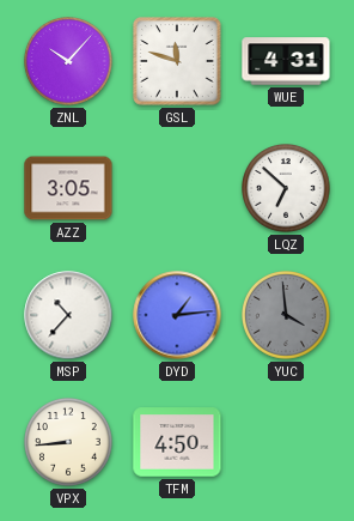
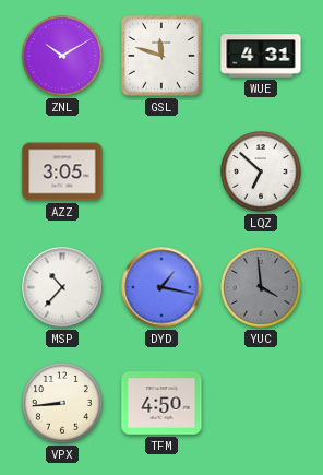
ZNL: 10:07 -> 10:10
DYD: 1:14 -> 1:17
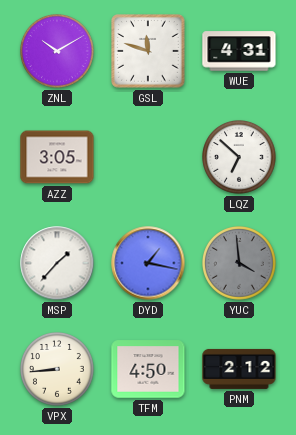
MSP: 10:37 -> 1:37
PNM: none -> 2:12
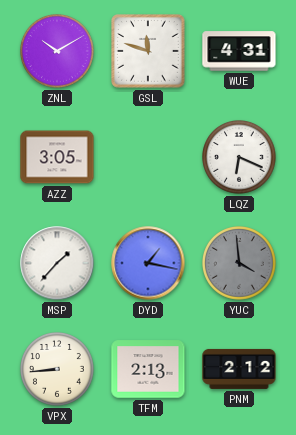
LQZ: 6:52 -> 6:19
TFM: 4:50 -> 2:13
